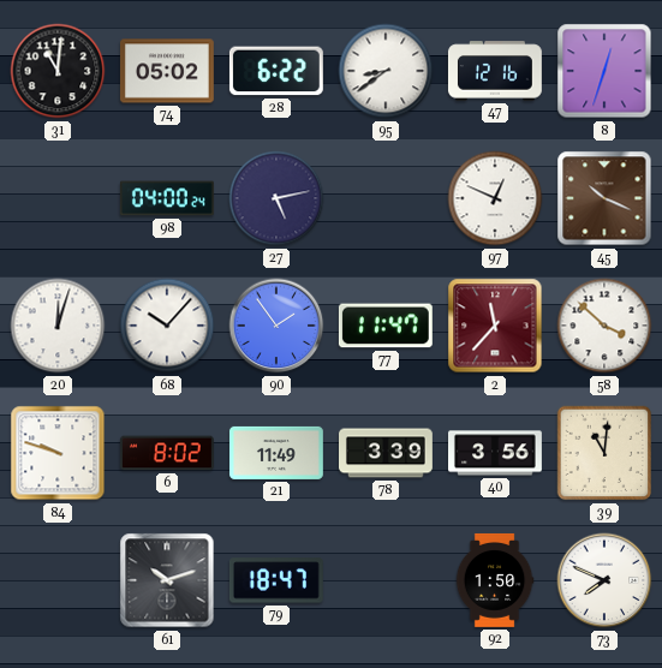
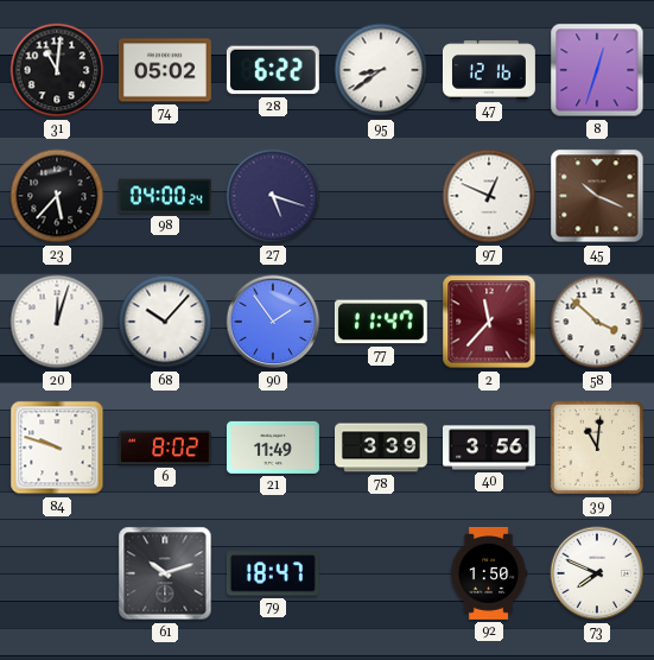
23: none -> 5:37
27: 5:13 -> 5:18
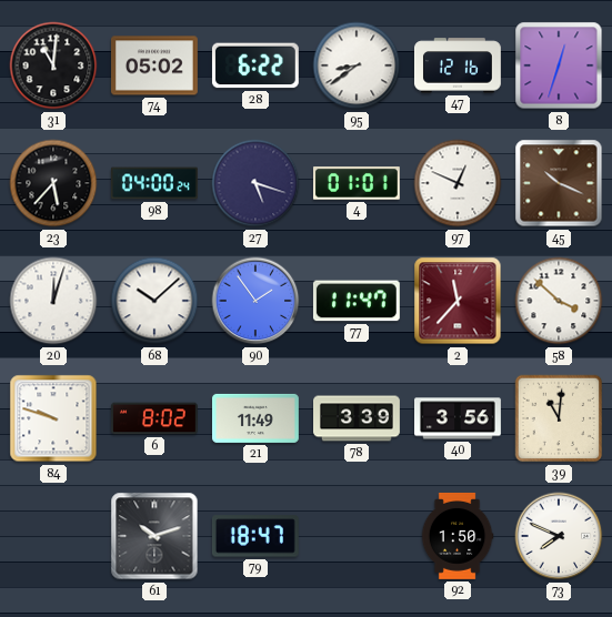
4: none -> 01:01
68: 10:07 -> 10:08
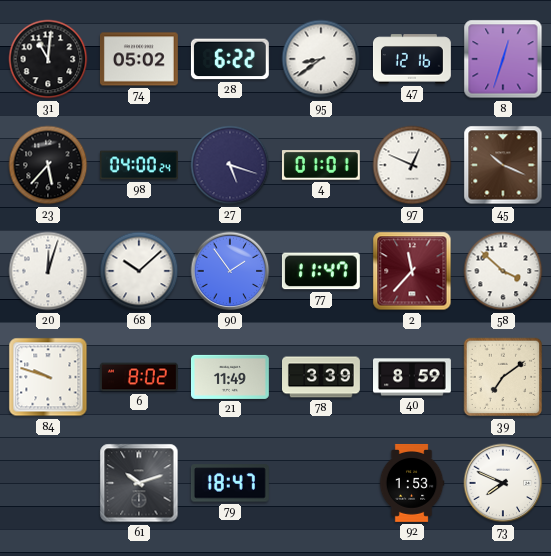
40: 3:56 -> 8:59
39: 11:01 -> 7:09
92: 1:50 -> 1:53
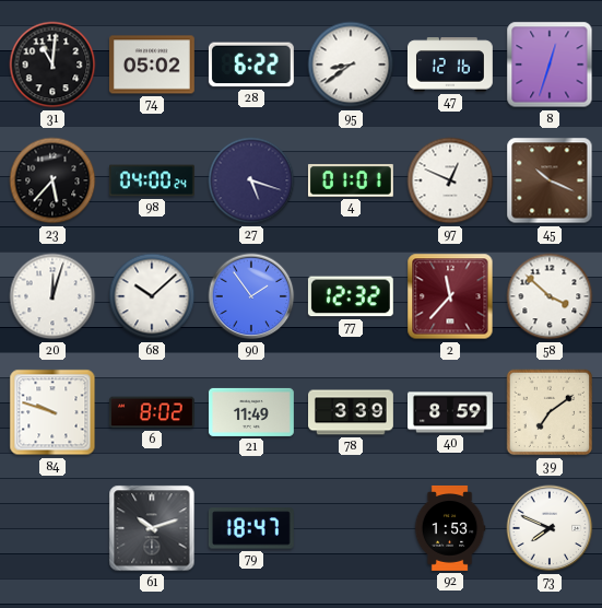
77: 11:47 -> 12:32
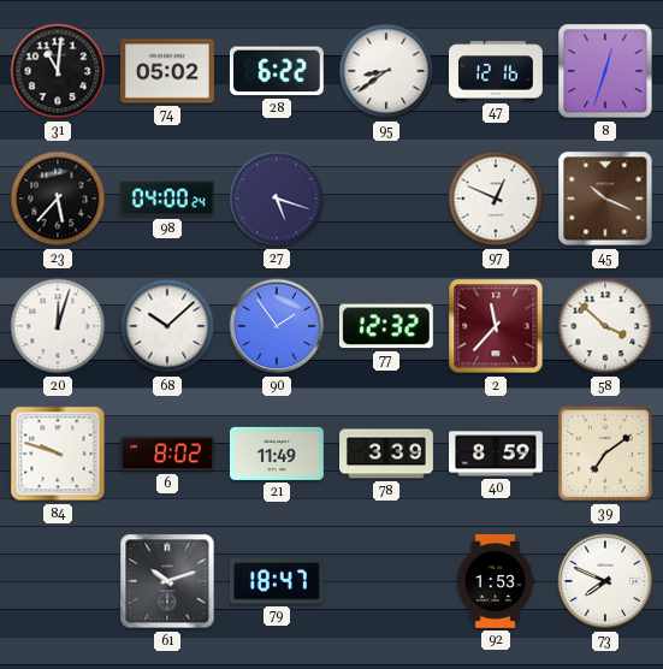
4: 01:01 -> none
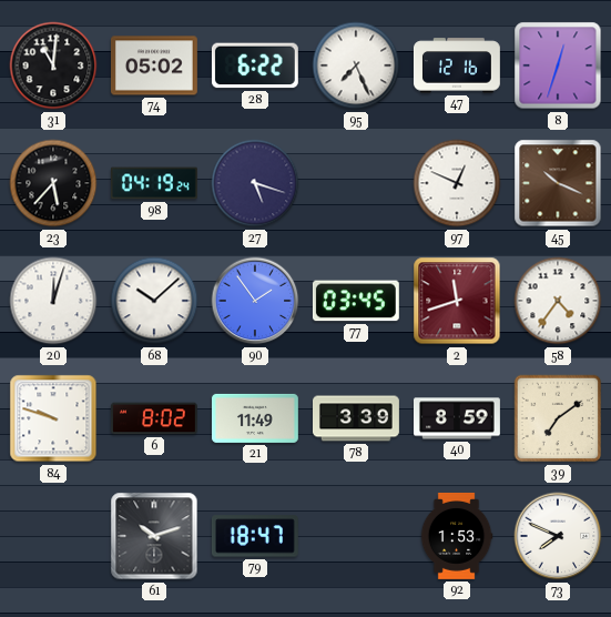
95: 8:39 -> 7:26
98: 04:00 -> 04:19
77: 12:32 -> 03:45
2: 11:37 -> 11:42
58: 3:52 -> 4:36
